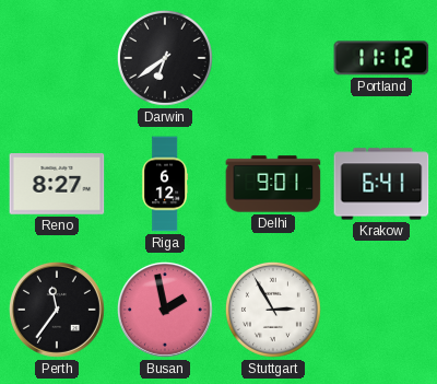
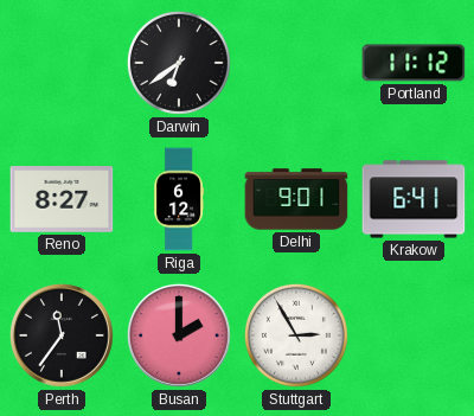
Busan: 1:58 -> 2:00
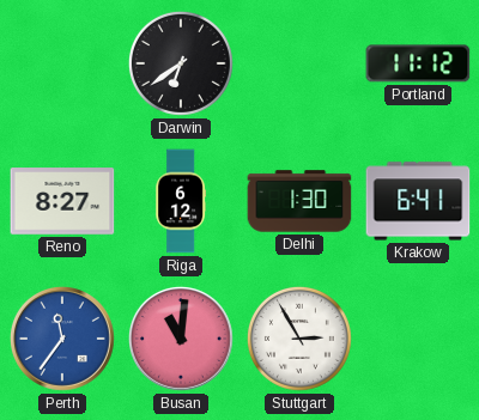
Delhi: 9:01 -> 1:30
Perth dial: black -> blue
Busan: 2:00 -> 11:01
